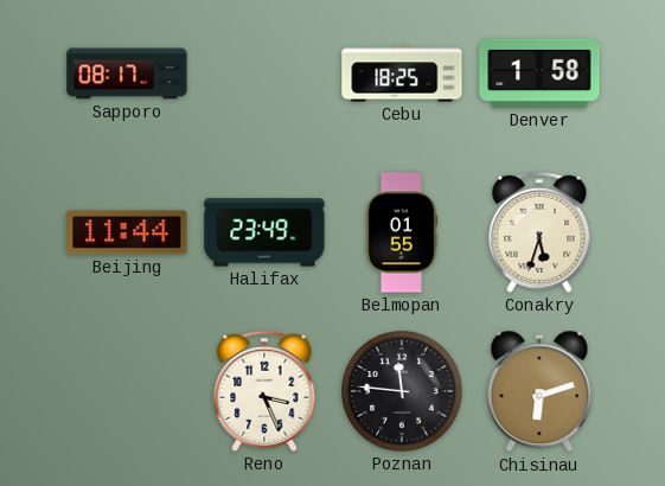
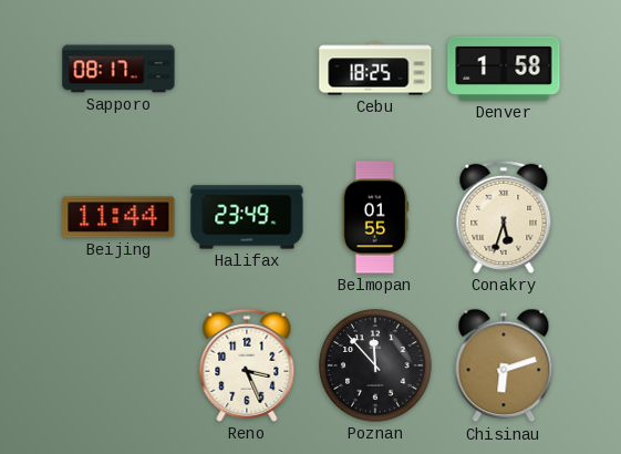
Poznan: 11:46 -> 11:53
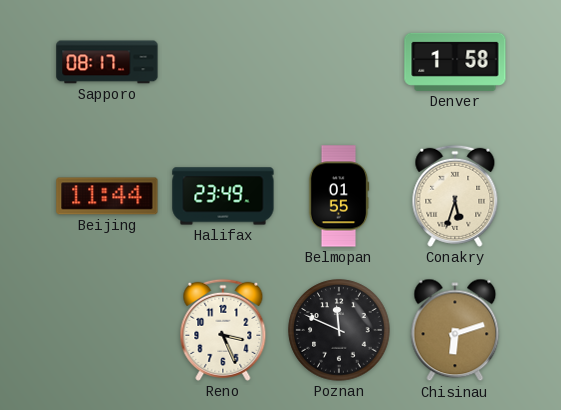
Cebu: 18:25 -> none
Poznan: 11:53 -> 11:49
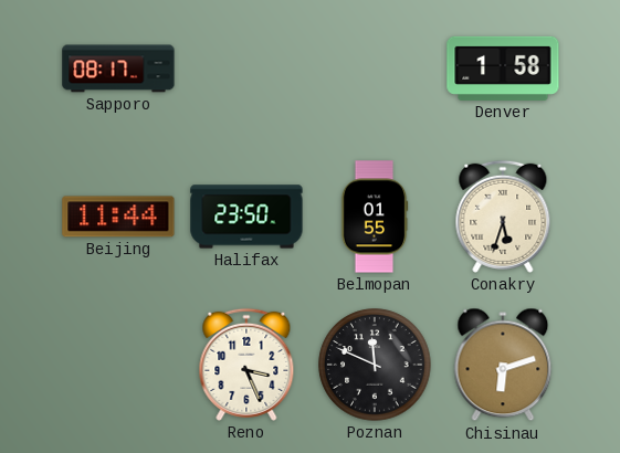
Halifax: 23:49 -> 23:50
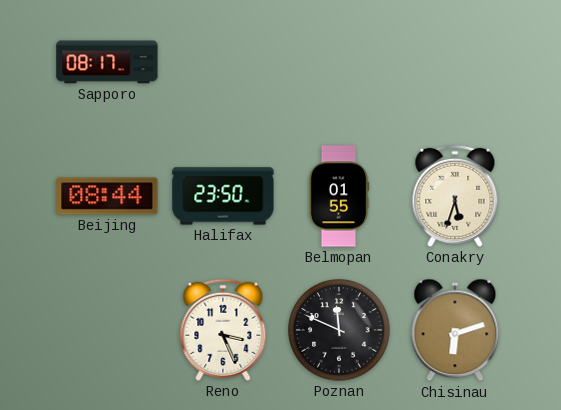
Denver: 1:58 -> none
Beijing: 11:44 -> 08:44
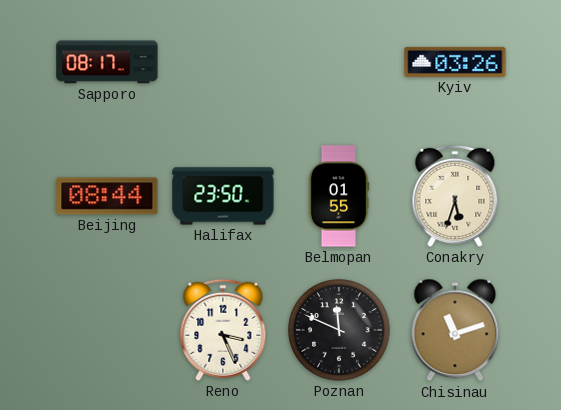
Kyiv: none -> 03:26
Chisinau: 6:12 -> 11:12
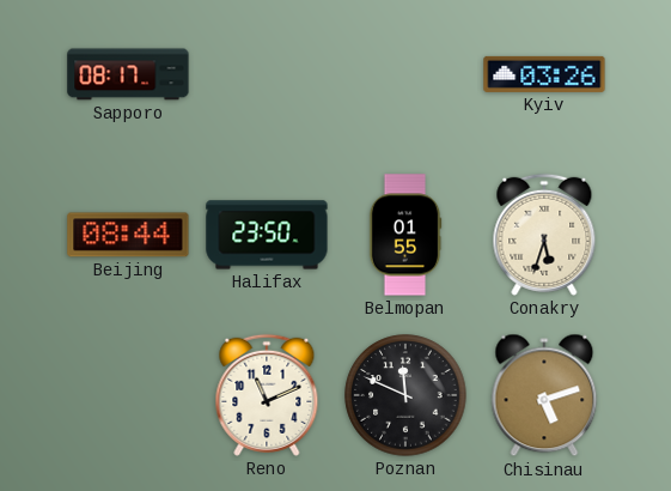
Reno: 3:26 -> 11:11
Chisinau: 11:12 -> 5:12
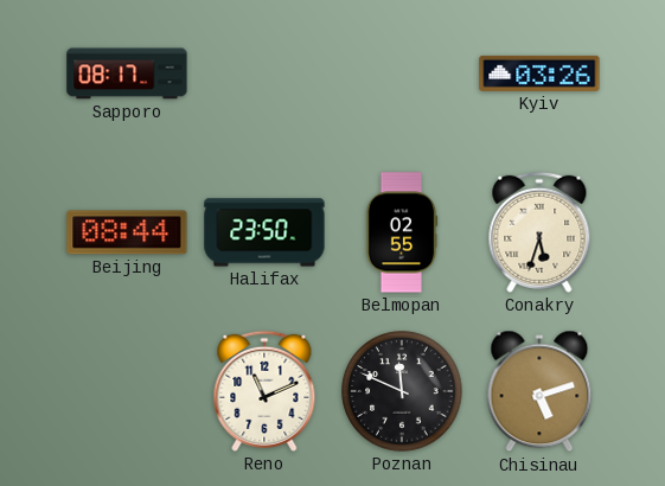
Belmopan: 01:55 -> 02:55
